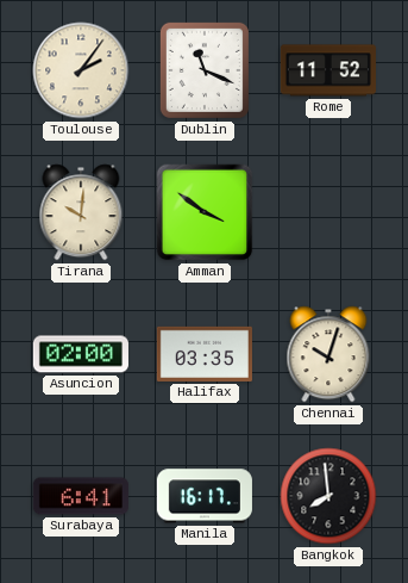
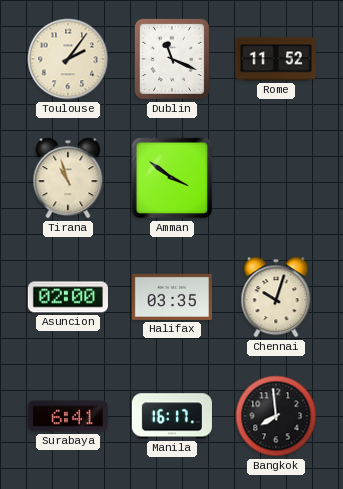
Tirana: 10:01 -> 10:57
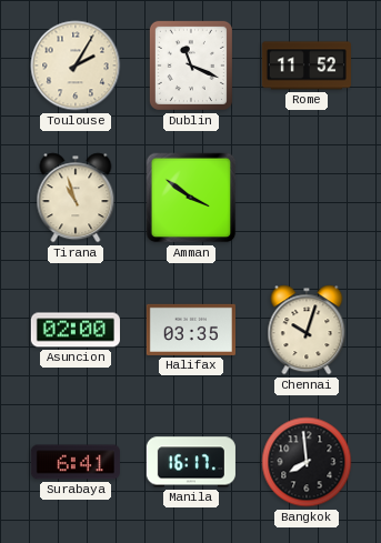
Toulouse: 2:06 -> 2:05
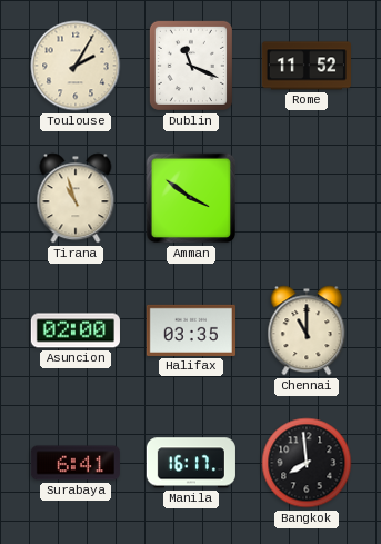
Chennai: 10:03 -> 11:00
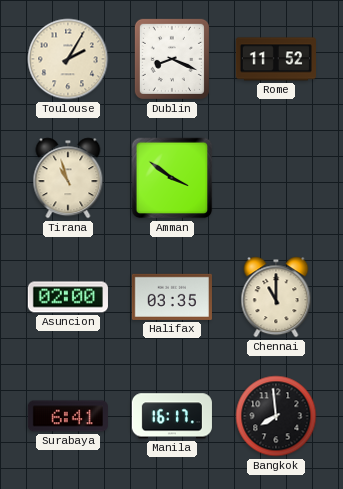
Dublin: 11:19 -> 8:19
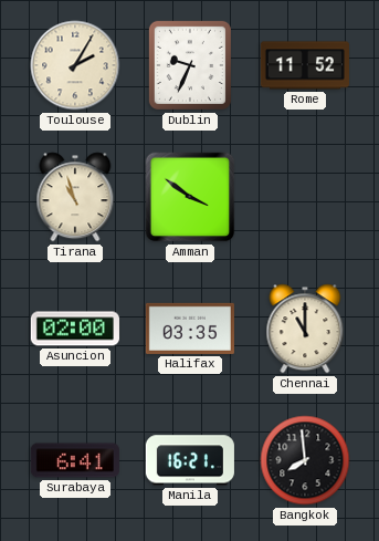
Dublin: 8:19 -> 9:34
Manila: 16:17 -> 16:21
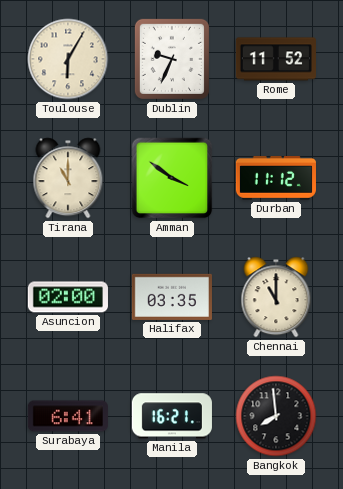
Toulouse: 2:05 -> 6:05
Tirana: 10:57 -> 11:00
Durban: none -> 11:12
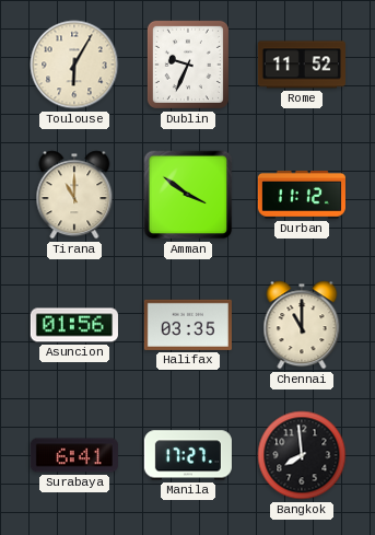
Asuncion: 02:00 -> 01:56
Manila: 16:21 -> 17:27
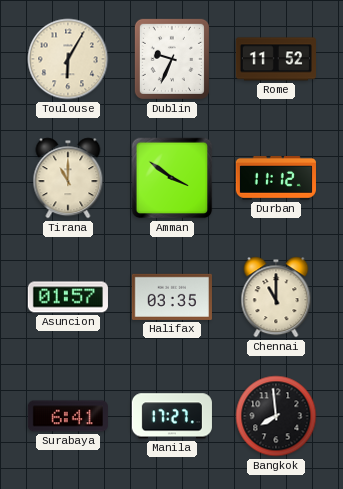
Asuncion: 01:56 -> 01:57
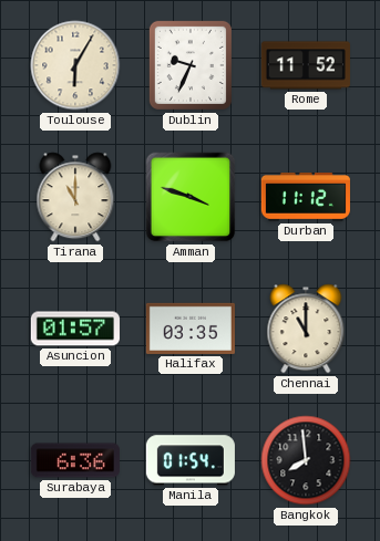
Amman: 3:51 -> 3:48
Surabaya: 6:41 -> 6:36
Manila: 17:27 -> 01:54
